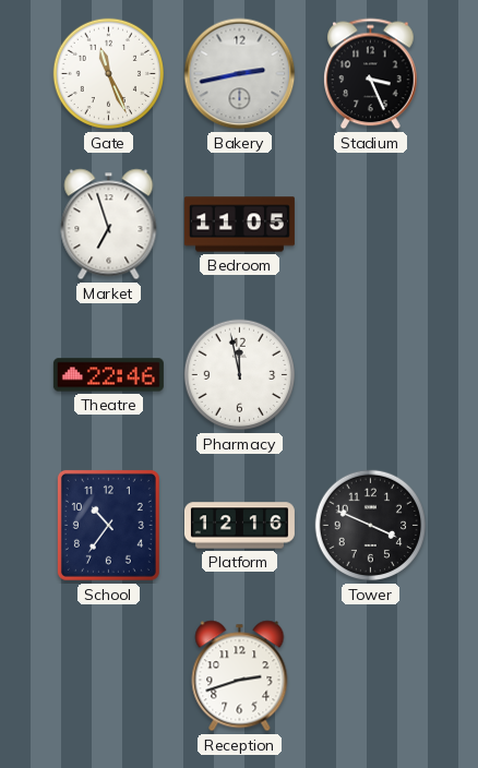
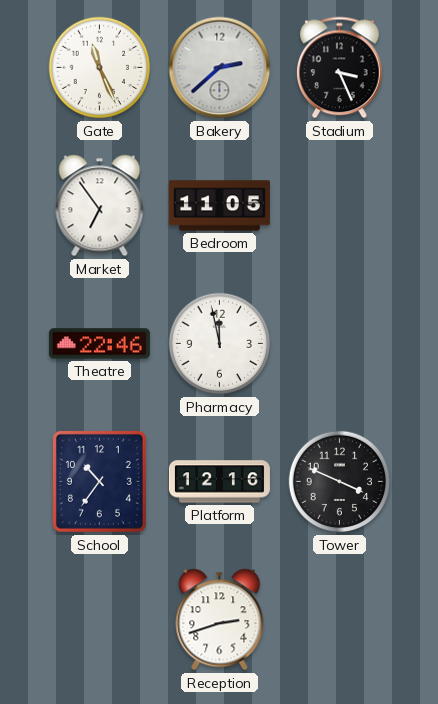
Bakery: 2:43 -> 2:38
Market: 6:57 -> 6:54
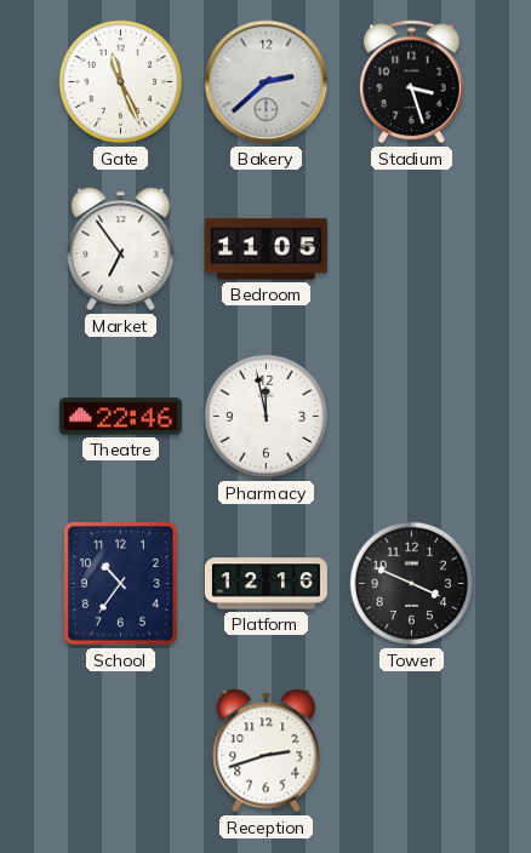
Stadium: 3:26 -> 3:27
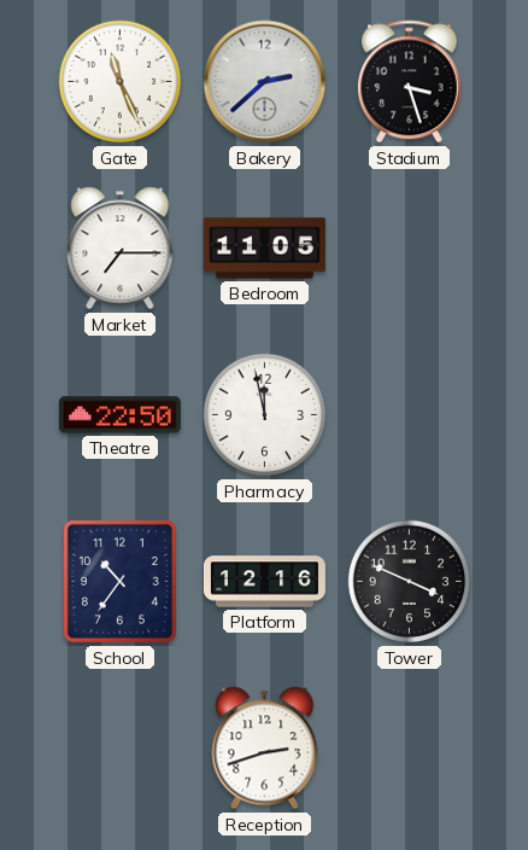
Market: 6:54 -> 7:15
Theatre: 22:46 -> 22:50
